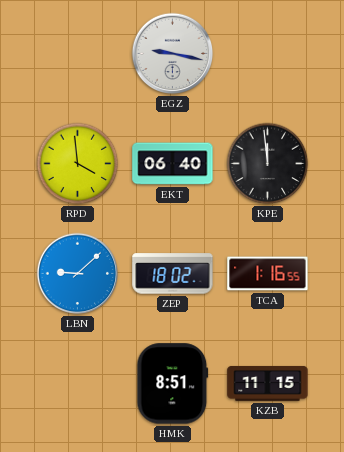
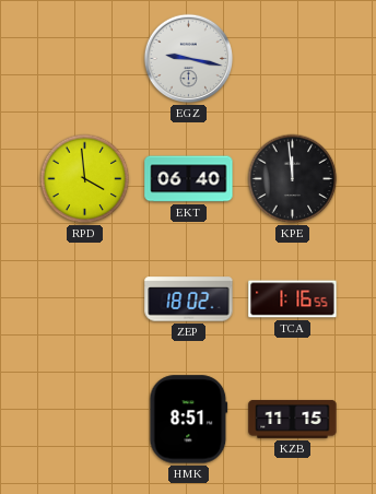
LBN: 9:08 -> none
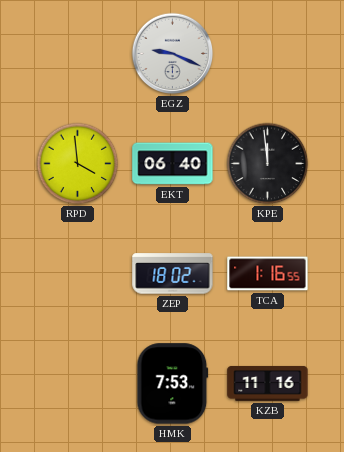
EGZ: 9:17 -> 9:19
HMK: 8:51 -> 7:53
KZB: 11:15 -> 11:16
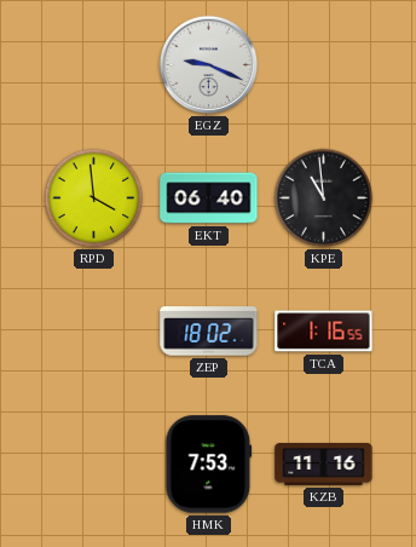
KPE: 11:59 -> 10:59
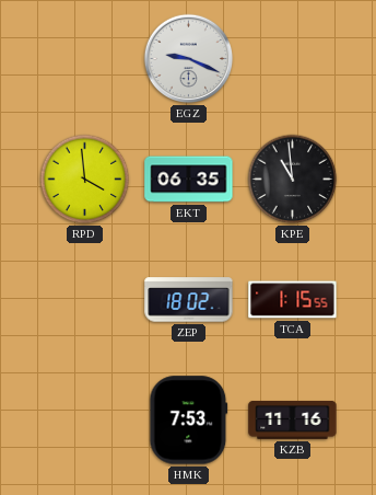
EKT: 06:40 -> 06:35
TCA: 1:16 -> 1:15
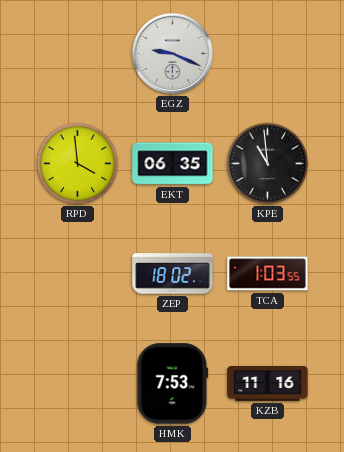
TCA: 1:15 -> 1:03
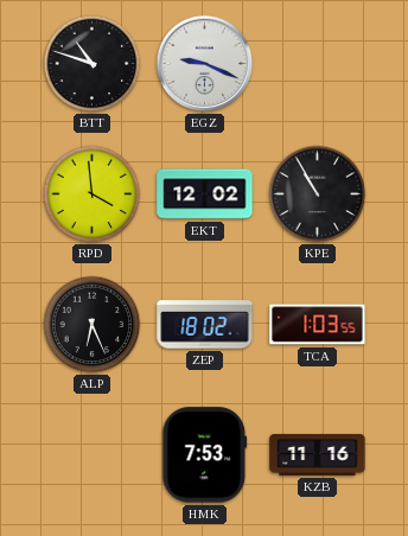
BTT: none -> 10:48
EKT: 06:35 -> 12:02
KPE: 10:59 -> 10:55
ALP: none -> 6:26
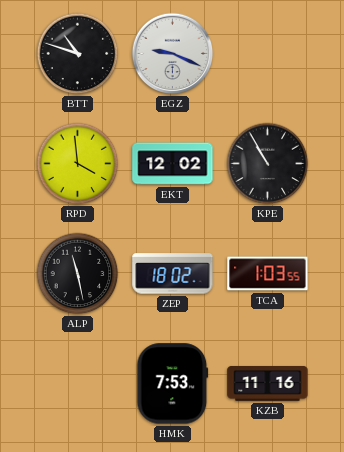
ALP: 6:26 -> 11:28
